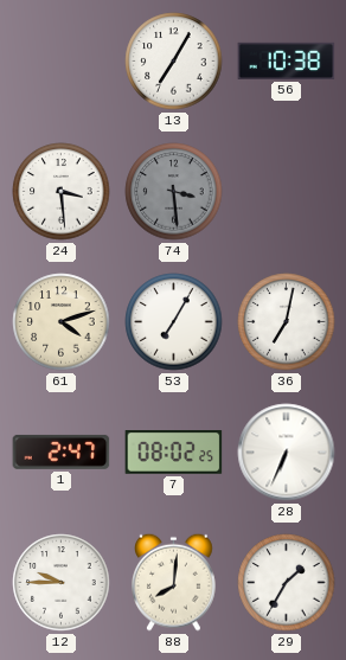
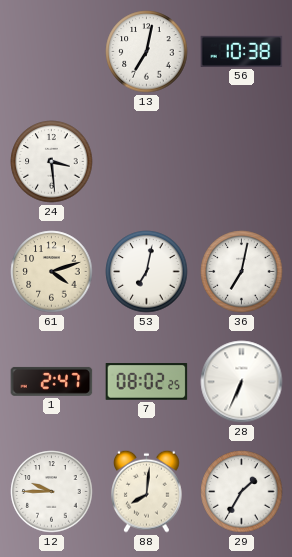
13: 7:05 -> 7:02
74: 3:29 -> none
53: 7:05 -> 7:02
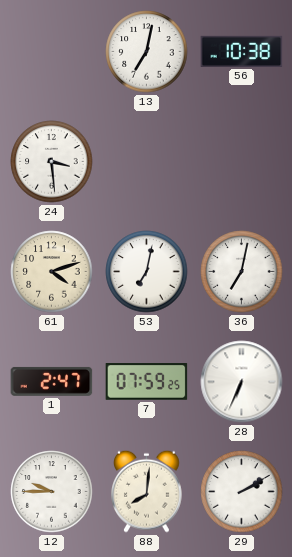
7: 08:02 -> 07:59
29: 1:35 -> 2:10
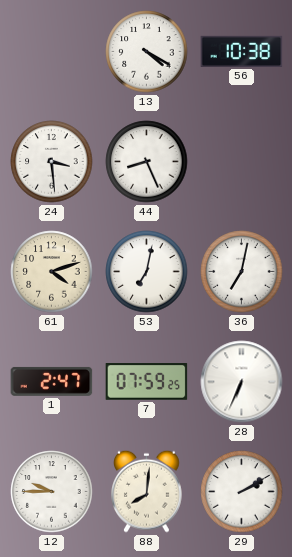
13: 7:02 -> 4:20
44: none -> 8:26
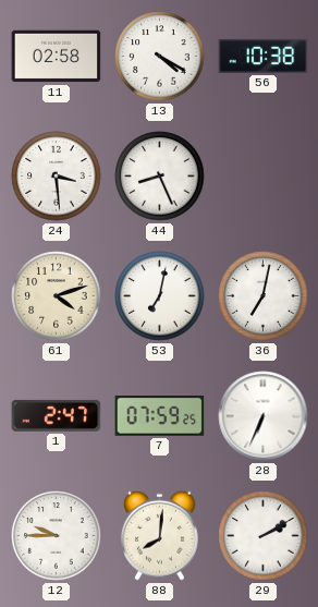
11: none -> 02:58
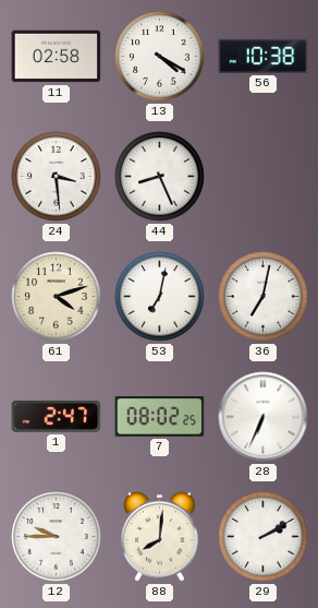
7: 07:59 -> 08:02
